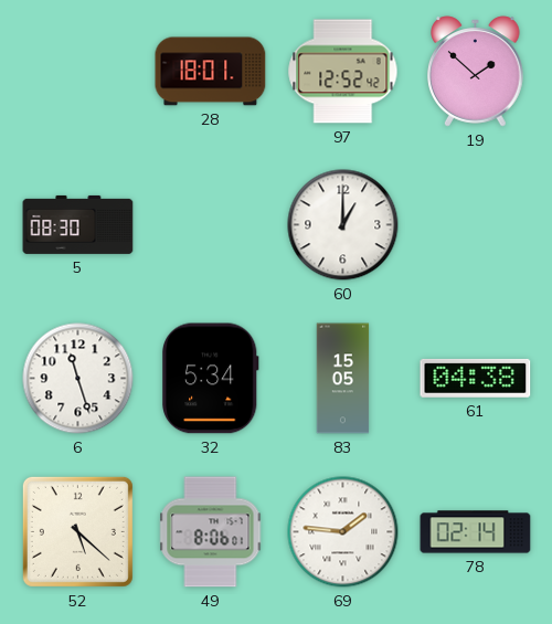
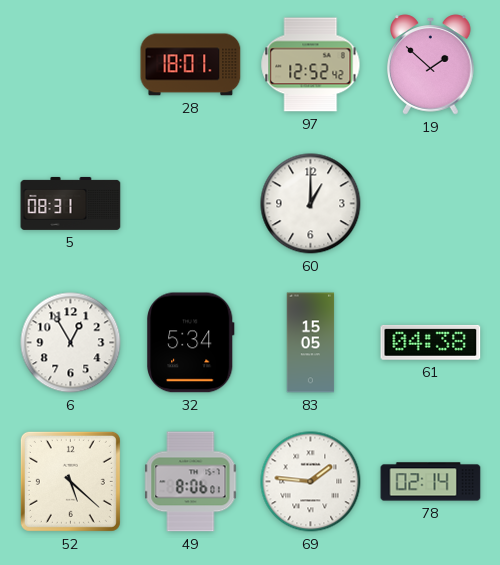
5: 08:30 -> 08:31
6: 11:27 -> 12:55
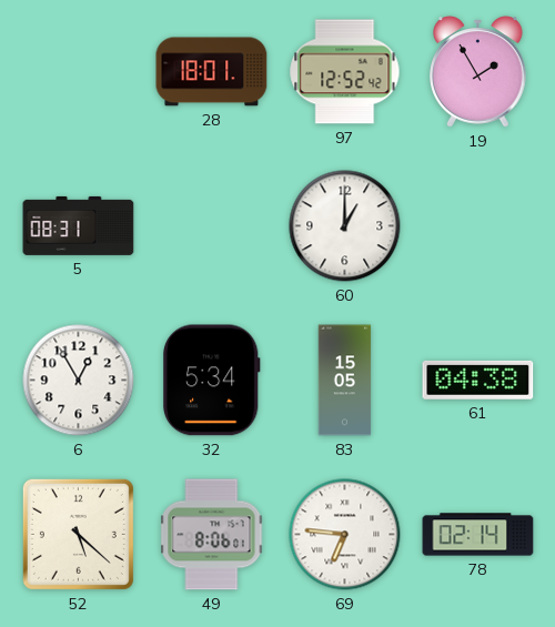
19: 1:52 -> 1:55
69: 1:46 -> 6:46
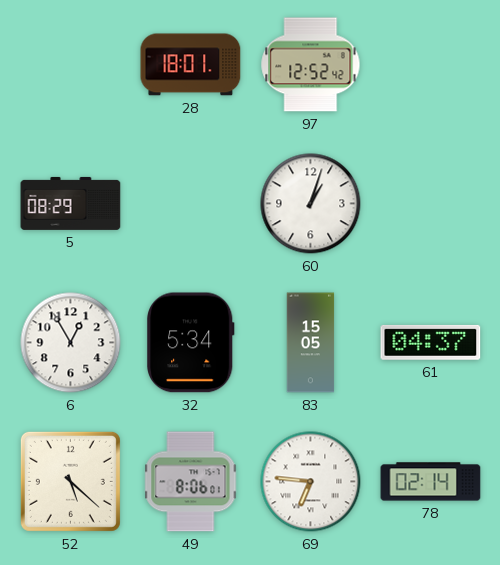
19: 1:55 -> none
5: 08:31 -> 08:29
60: 1:00 -> 1:03
61: 04:38 -> 04:37
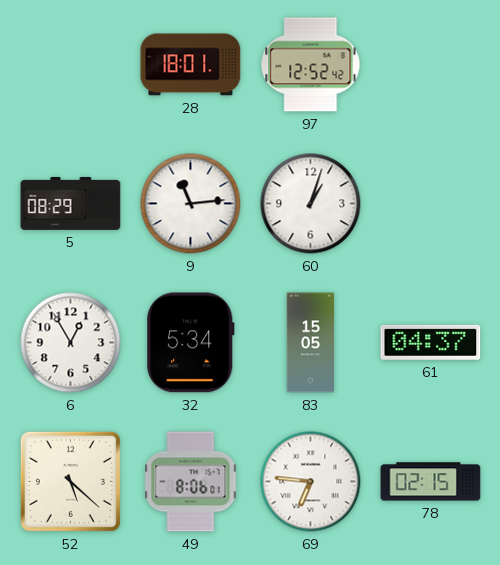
9: none -> 11:14
78: 02:14 -> 02:15
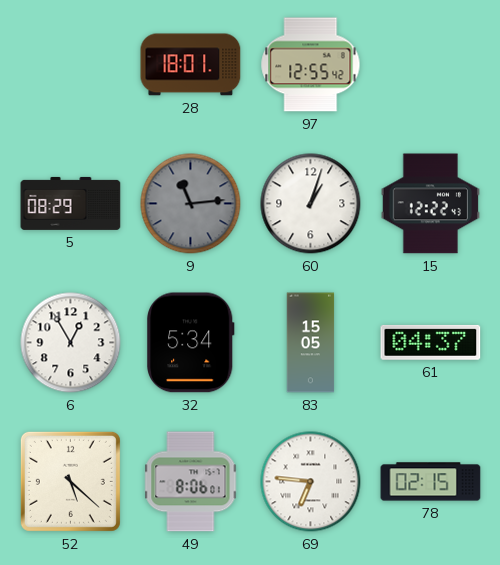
97: 12:52 -> 12:55
9 dial: white -> grey
15: none -> 12:22
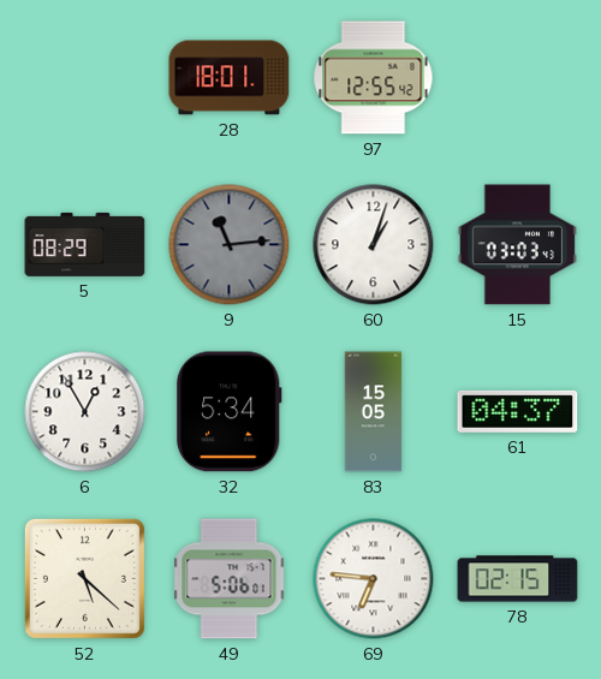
15: 12:22 -> 03:03
49: 8:06 -> 5:06
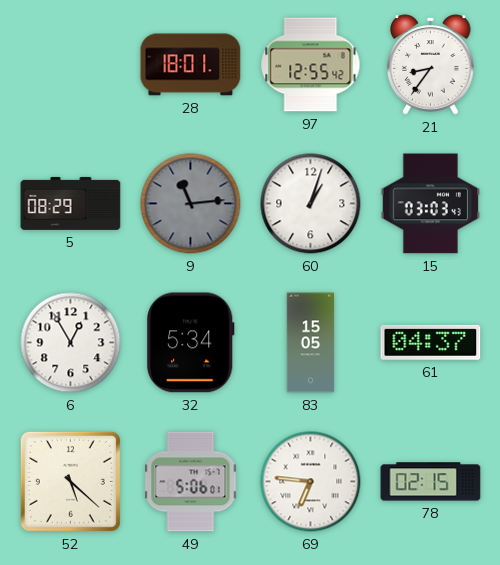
21: none -> 8:36
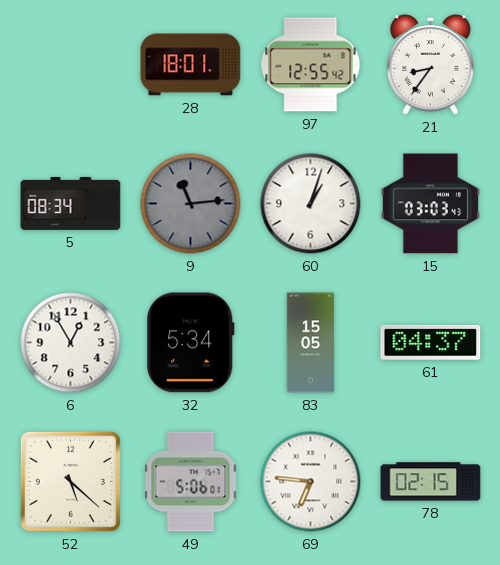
5: 08:29 -> 08:34
